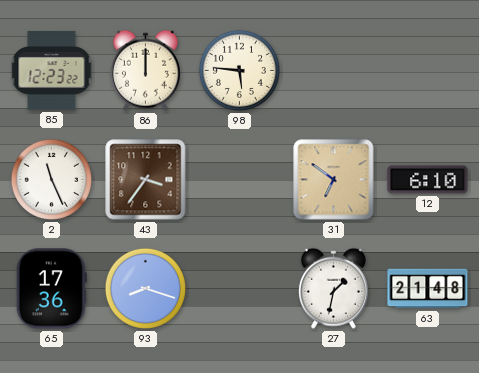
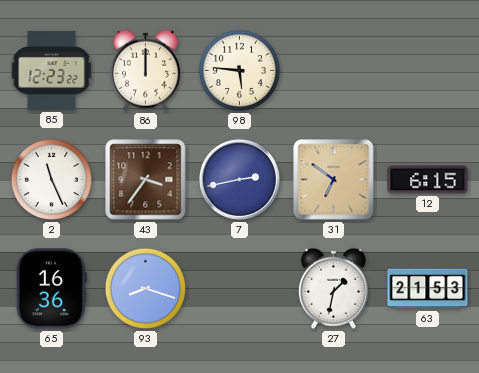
7: none -> 2:43
12: 6:10 -> 6:15
65: 17:36 -> 16:36
63: 21:48 -> 21:53
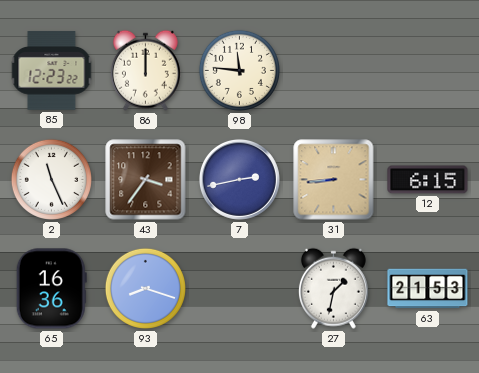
98: 5:46 -> 11:46
31: 6:51 -> 8:44
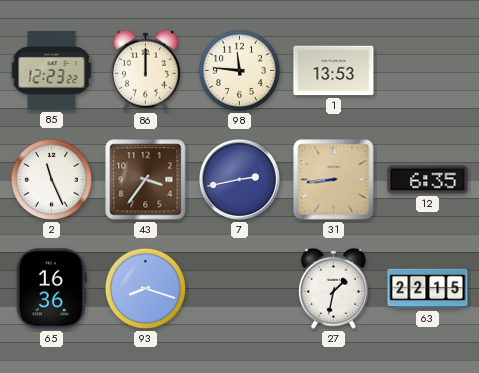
1: none -> 13:53
12: 6:15 -> 6:35
63: 21:53 -> 22:15
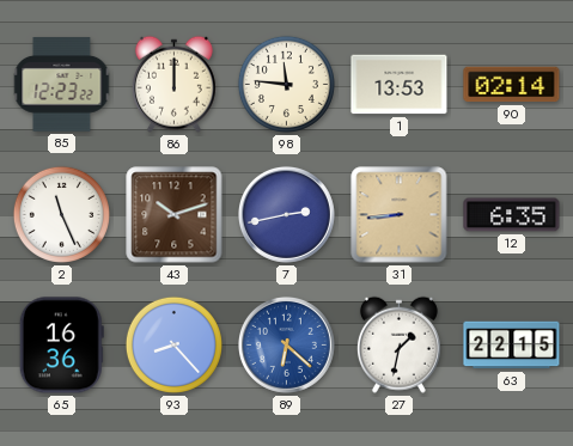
90: none -> 02:14
43: 3:36 -> 10:12
93: 8:18 -> 8:23
89: none -> 6:22
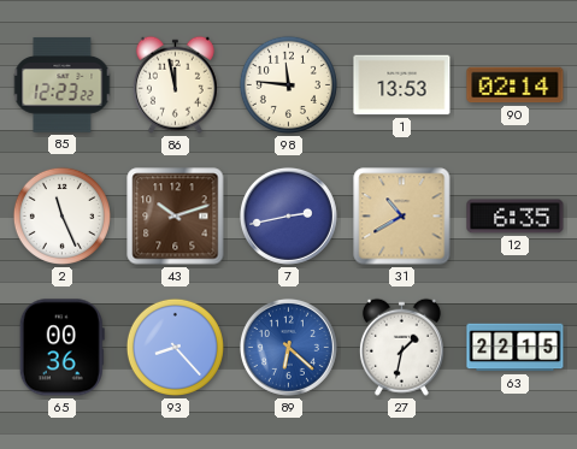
86: 12:00 -> 11:58
31: 8:44 -> 10:40
65: 16:36 -> 00:36
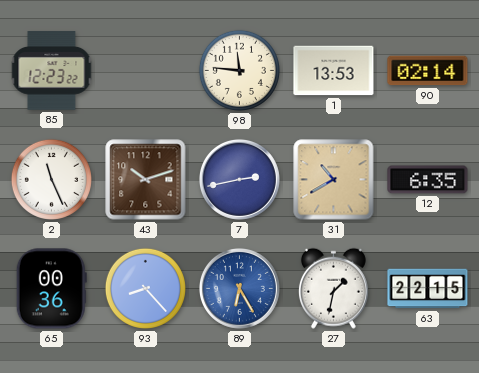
86: 11:58 -> none
89: 6:22 -> 6:25
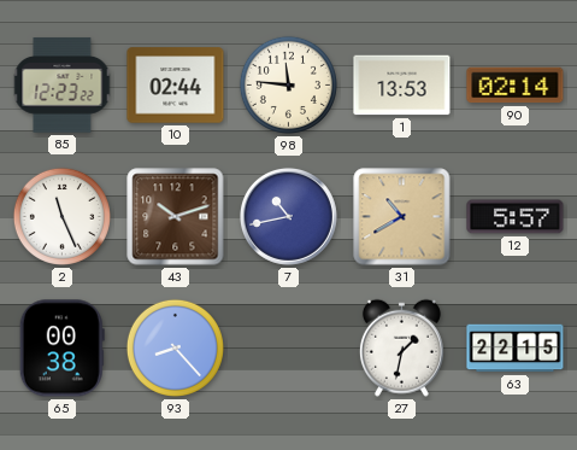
10: none -> 02:44
7: 2:43 -> 10:43
12: 6:35 -> 5:57
65: 00:36 -> 00:38
89: 6:25 -> none
